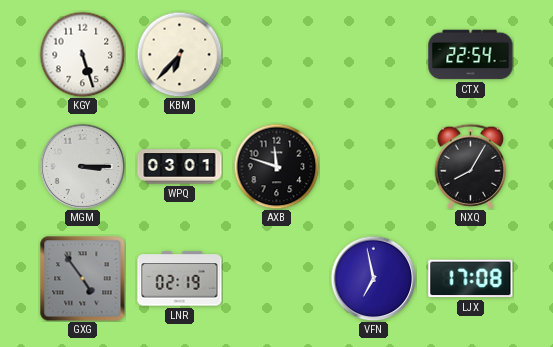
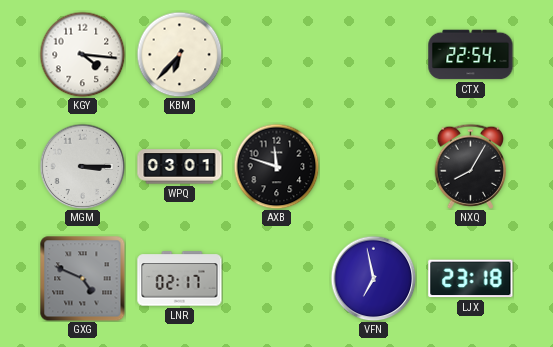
KGY: 5:27 -> 4:16
GXG: 4:54 -> 4:49
LNR: 02:19 -> 02:17
LJX: 17:08 -> 23:18
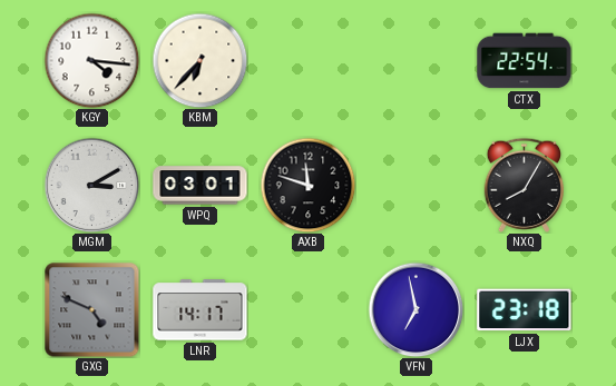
MGM: 3:15 -> 3:10
LNR: 02:17 -> 14:17
